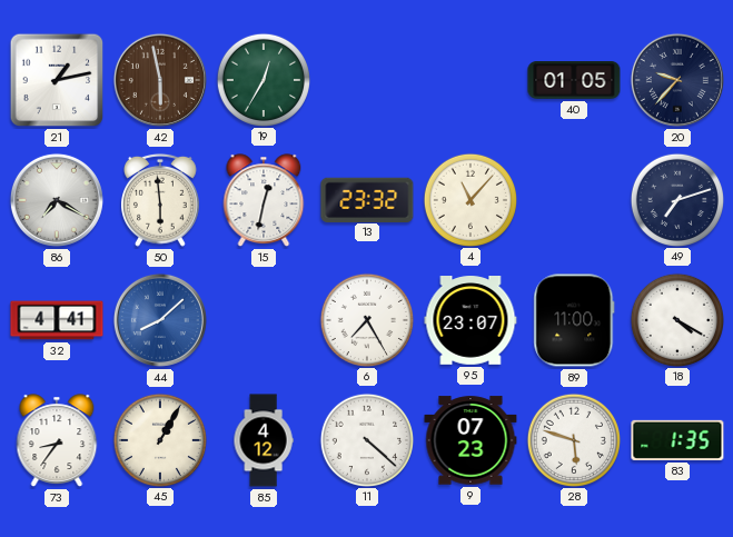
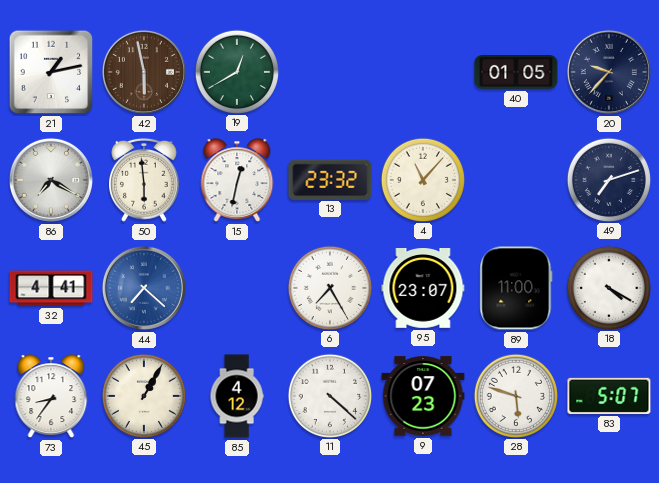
19: 12:35 -> 12:40
44: 8:08 -> 7:22
83: 1:35 -> 5:07
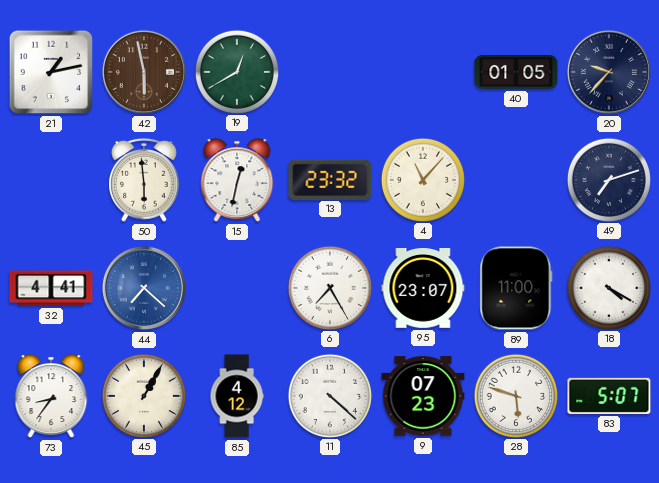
86: 7:20 -> none
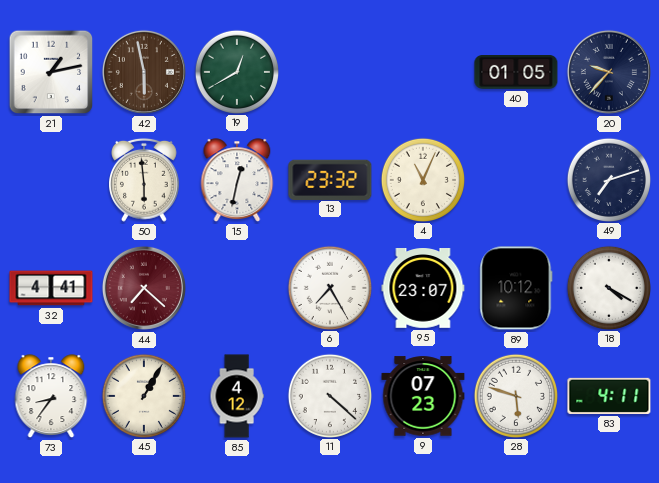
4: 11:07 -> 11:04
44 dial: blue -> burgundy
89: 11:00 -> 10:12
83: 5:07 -> 4:11
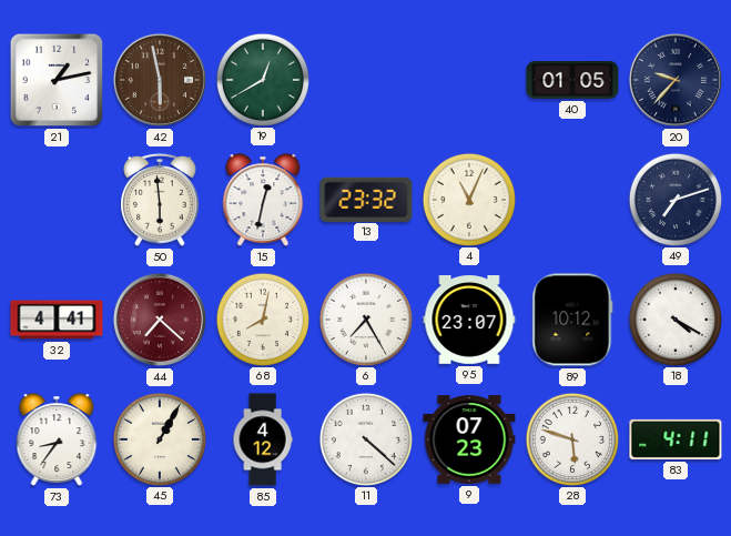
68: none -> 8:02
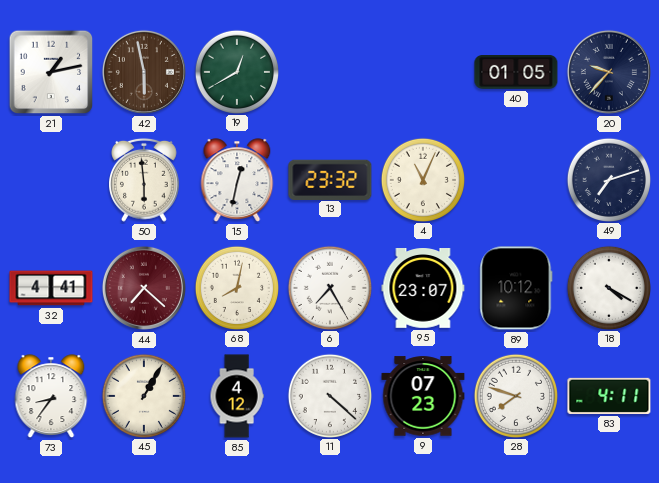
28: 5:48 -> 7:48
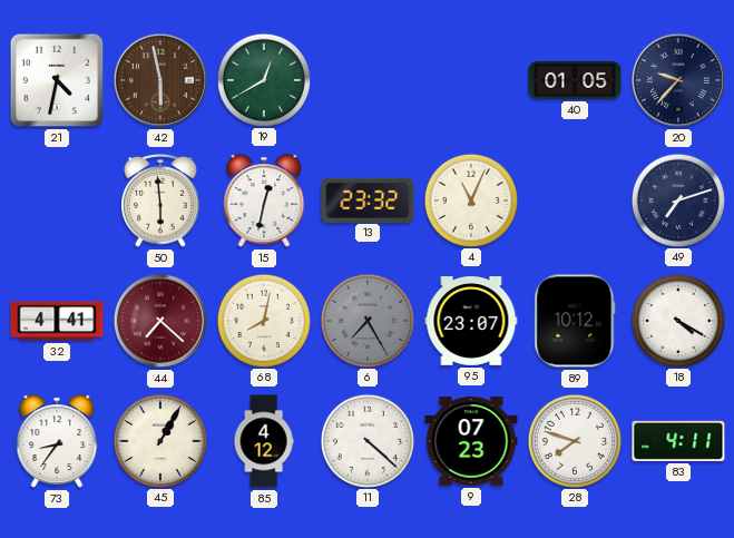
21: 1:13 -> 4:32
6 dial: white -> grey
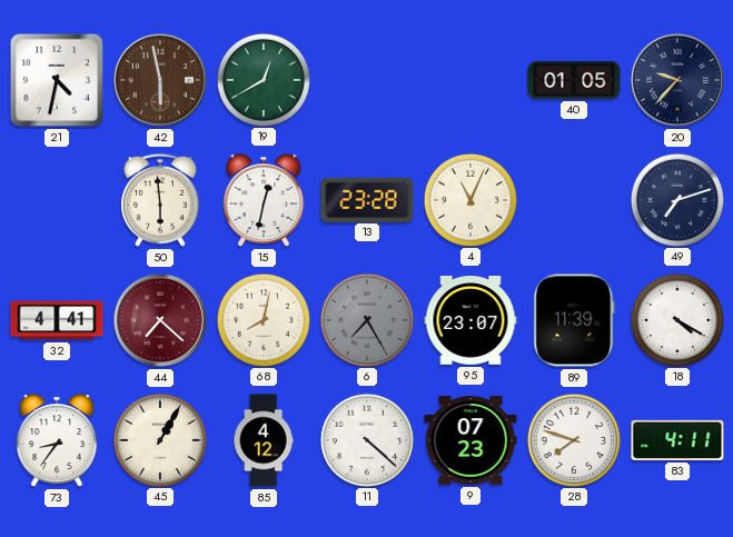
13: 23:32 -> 23:28
89: 10:12 -> 11:39
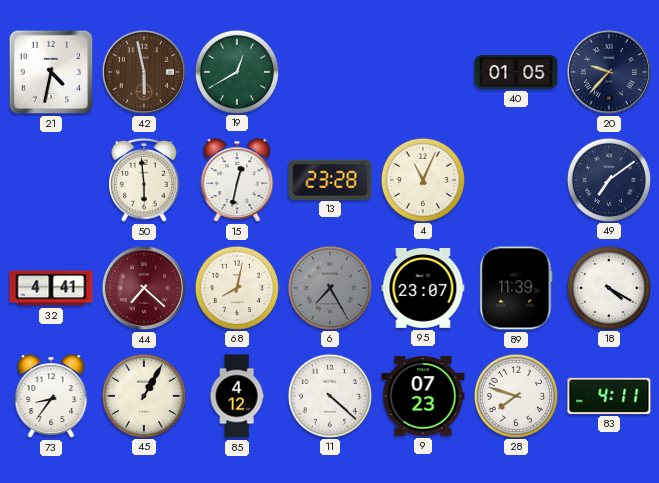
49: 7:12 -> 7:09
